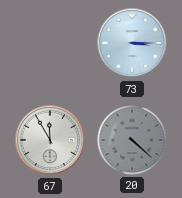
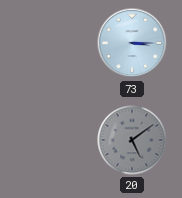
67: 11:55 -> none
20: 4:22 -> 5:09
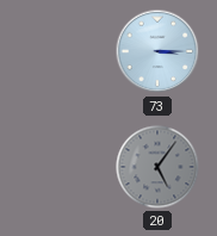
20: 5:09 -> 5:06
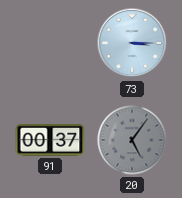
91: none -> 00:37
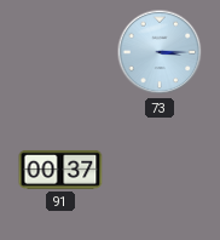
20: 5:06 -> none
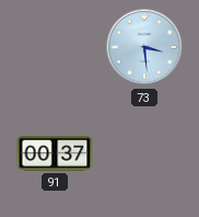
73: 3:15 -> 3:29
